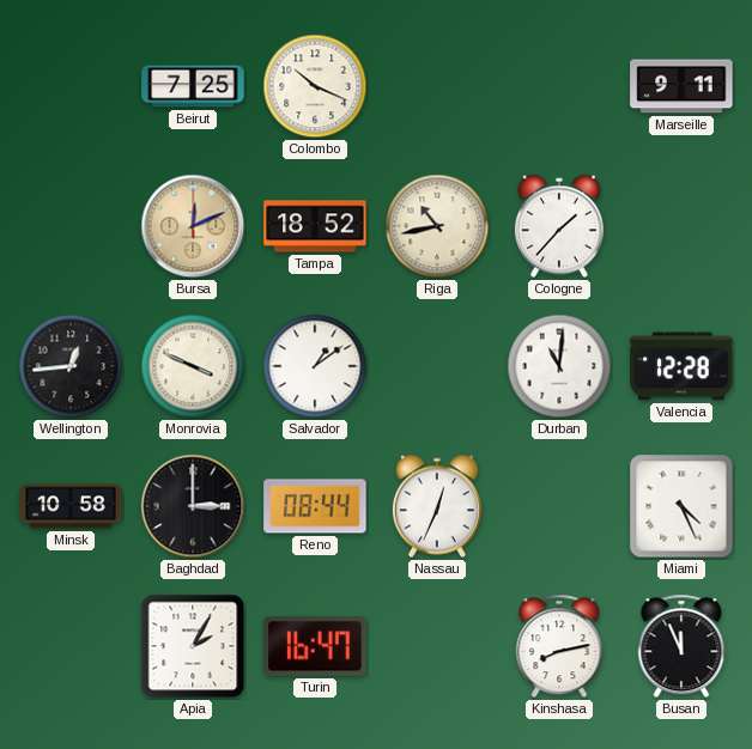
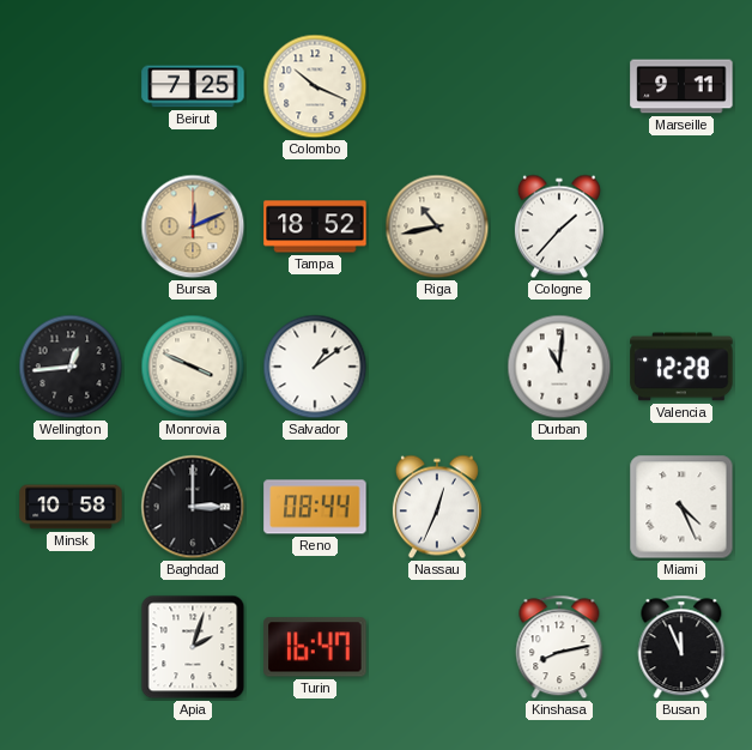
Apia: 2:05 -> 2:03
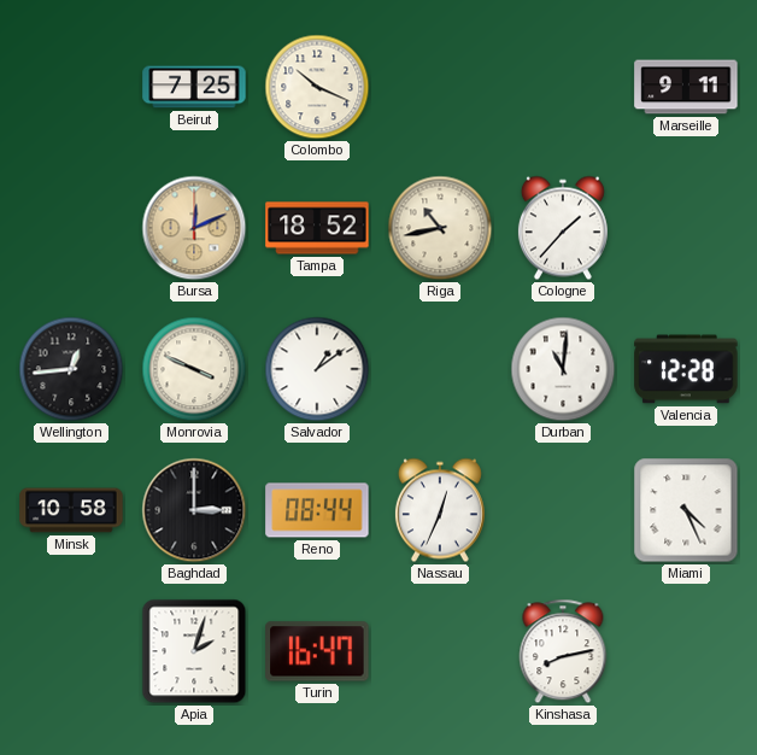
Busan: 11:56 -> none
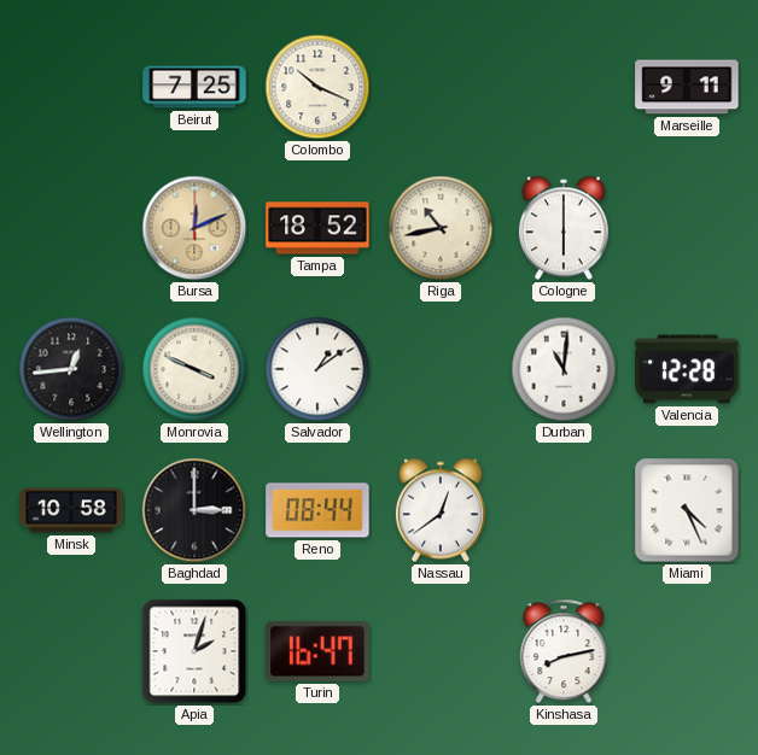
Cologne: 1:37 -> 6:00
Nassau: 12:34 -> 12:39
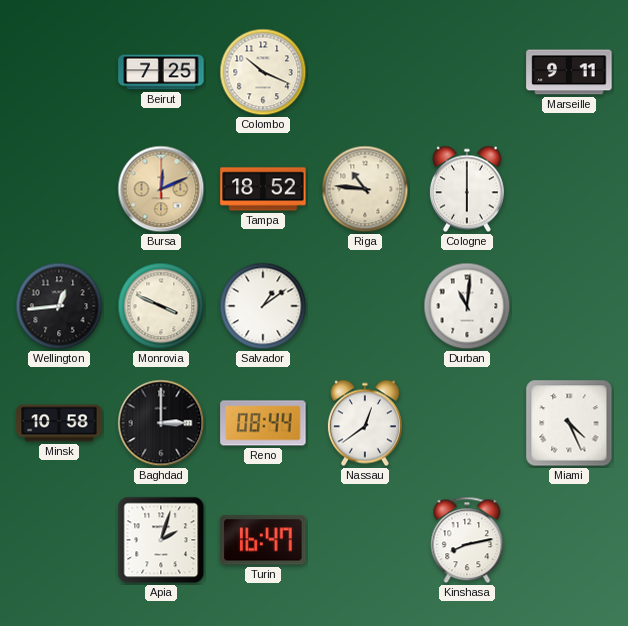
Riga: 10:43 -> 10:46
Valencia: 12:28 -> none
